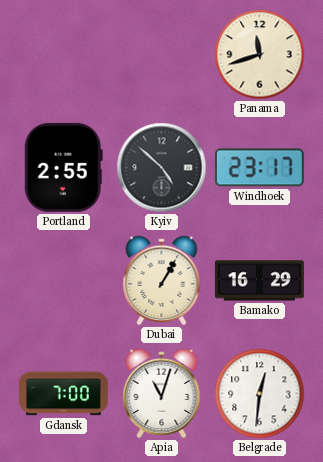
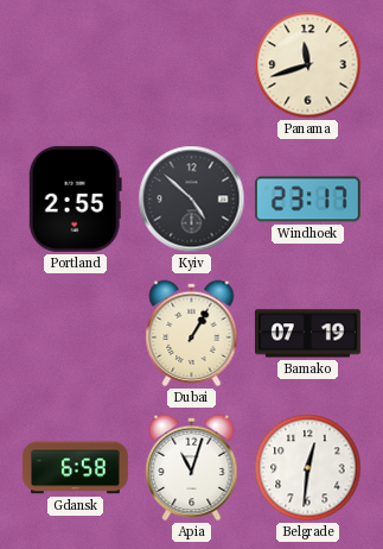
Bamako: 16:29 -> 07:19
Gdansk: 7:00 -> 6:58
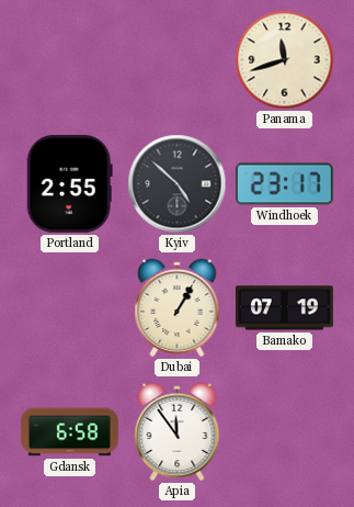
Apia: 11:03 -> 11:54
Belgrade: 12:31 -> none
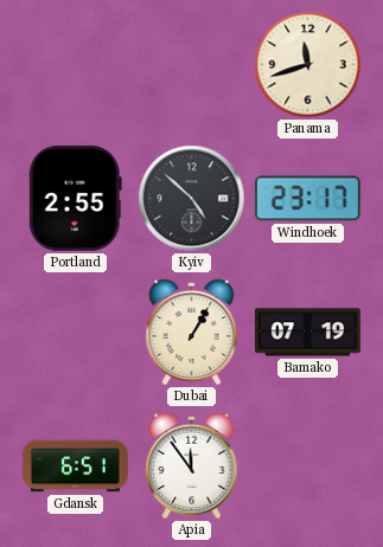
Gdansk: 6:58 -> 6:51
